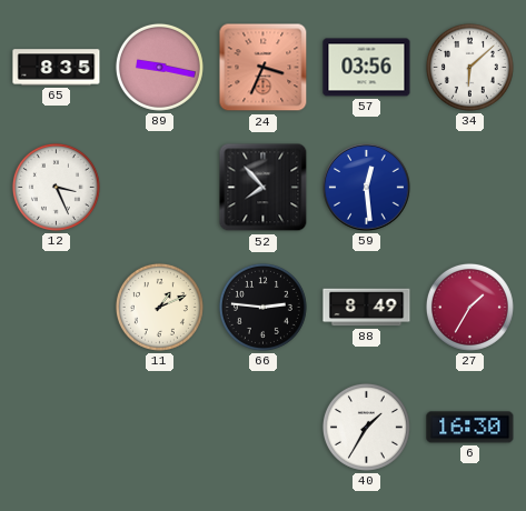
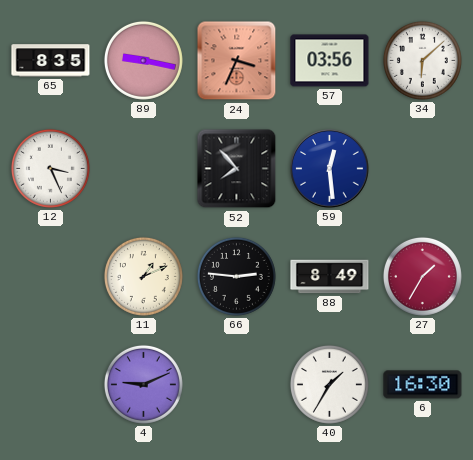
4: none -> 9:11
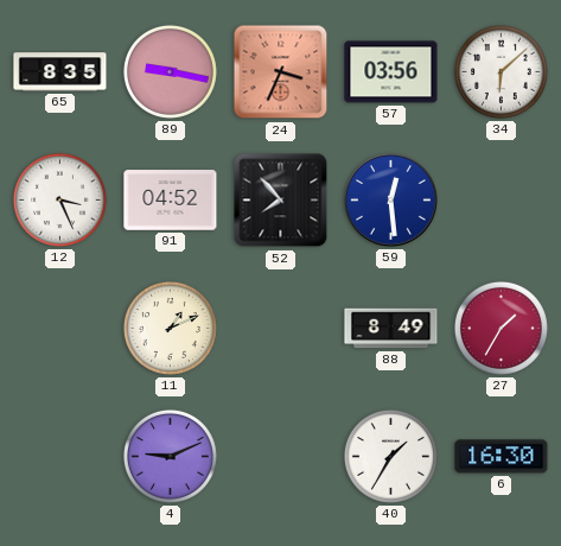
91: none -> 04:52
66: 2:46 -> none
